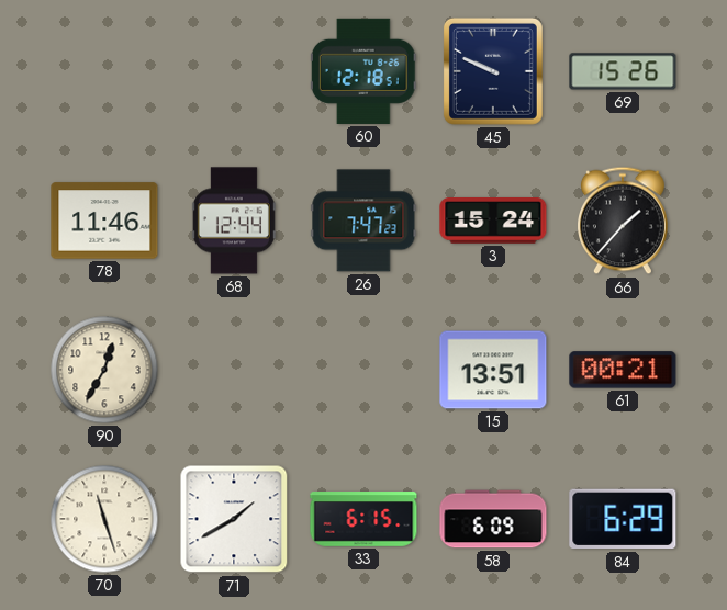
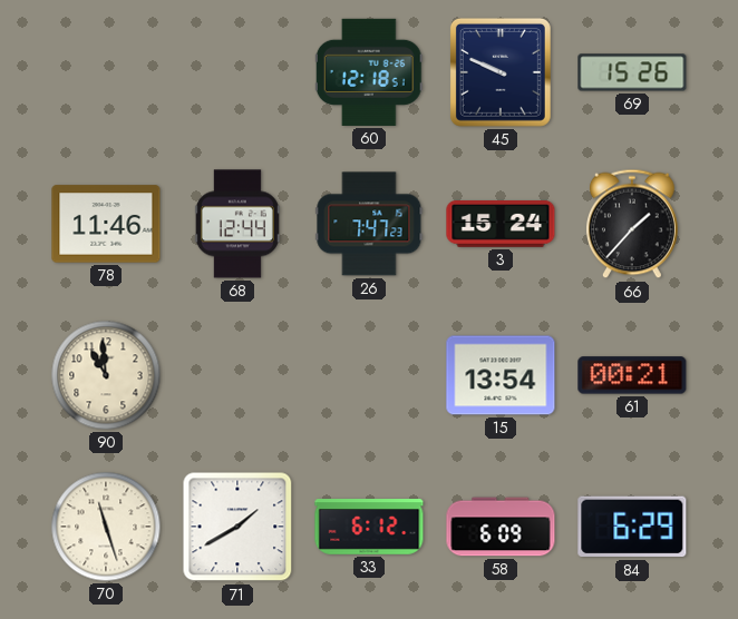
90: 12:35 -> 10:59
15: 13:51 -> 13:54
33: 6:15 -> 6:12
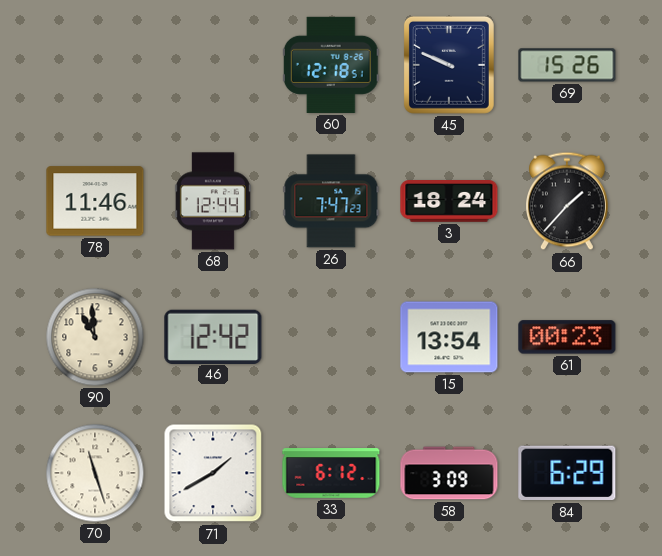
3: 15:24 -> 18:24
46: none -> 12:42
61: 00:21 -> 00:23
58: 6:09 -> 3:09
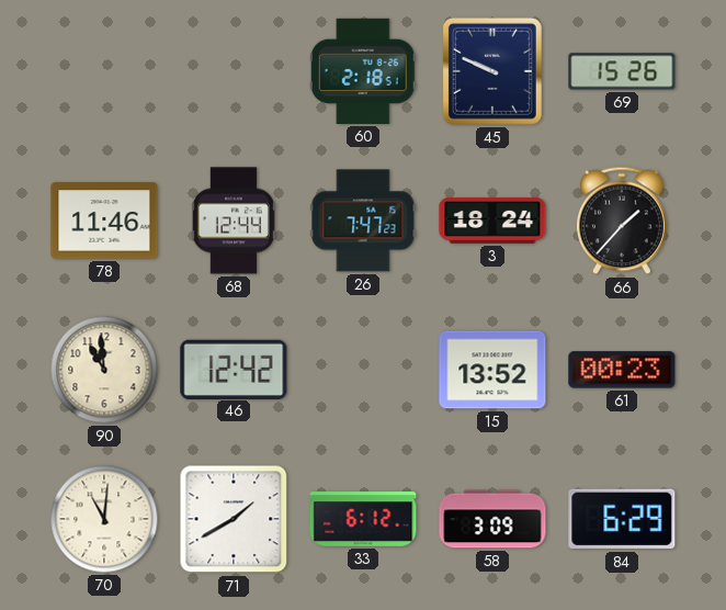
60: 12:18 -> 2:18
15: 13:54 -> 13:52
70: 11:27 -> 11:01
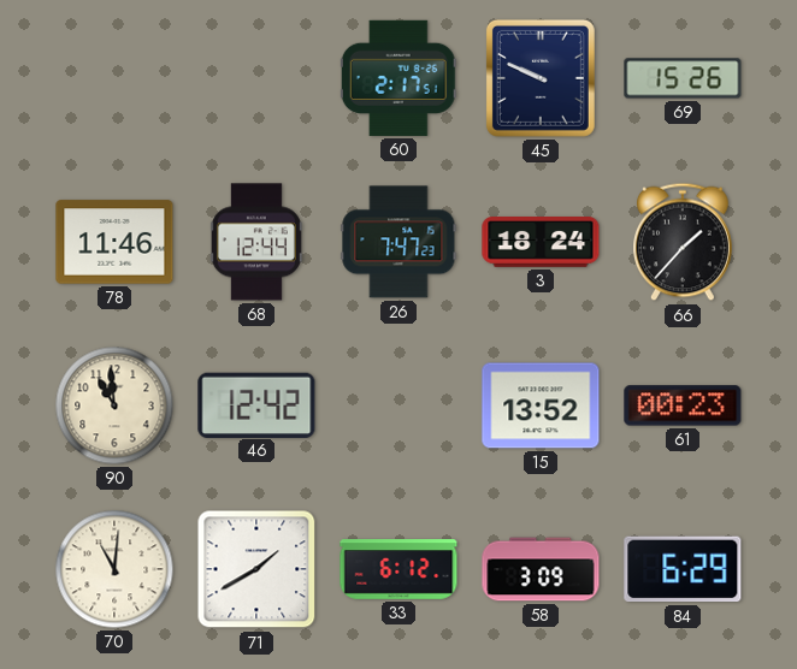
60: 2:18 -> 2:17
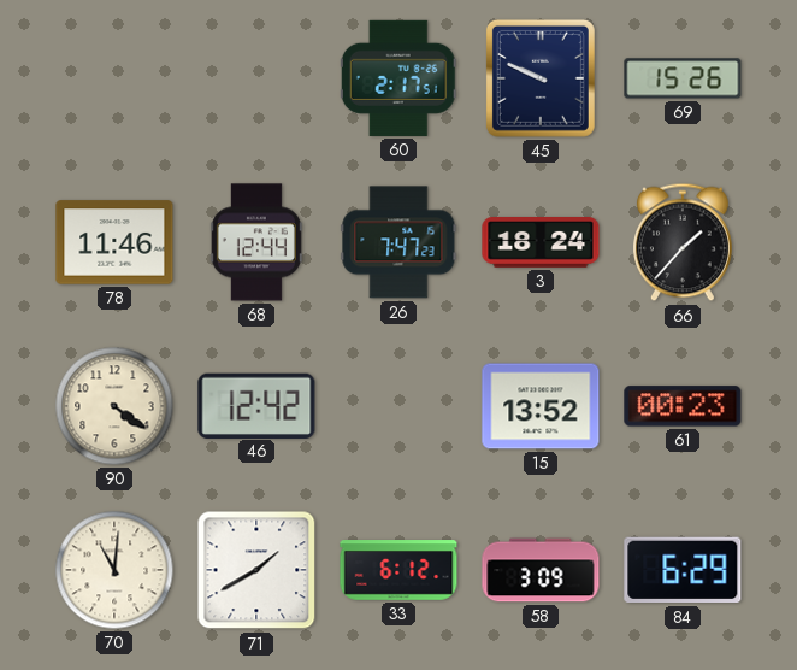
90: 10:59 -> 4:21
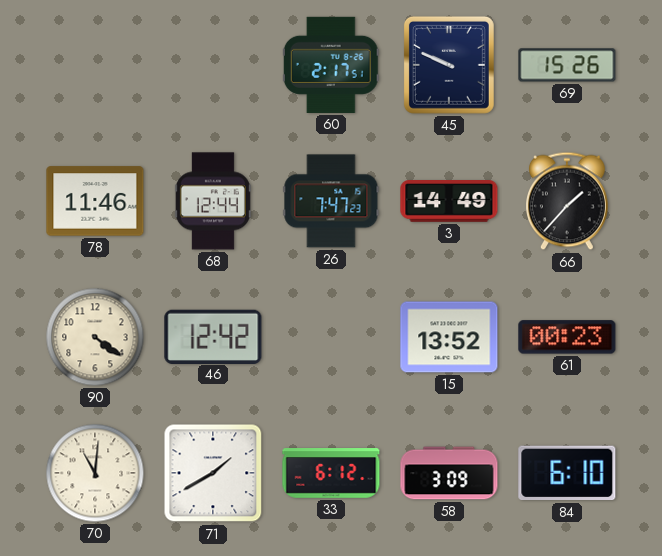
3: 18:24 -> 14:49
84: 6:29 -> 6:10
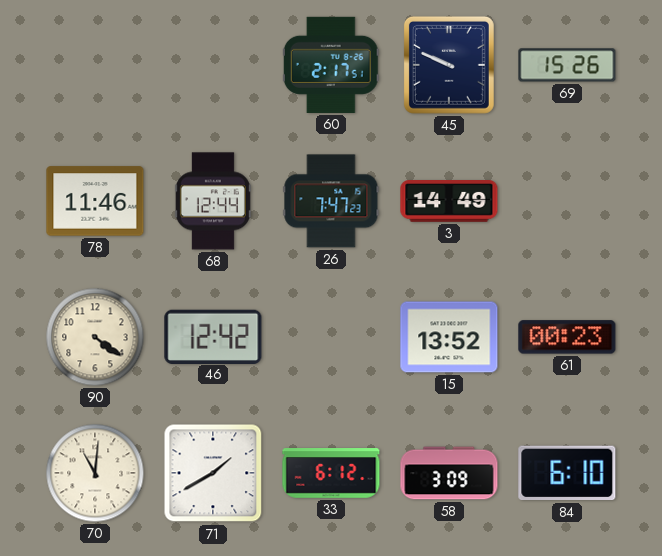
66: 1:37 -> none
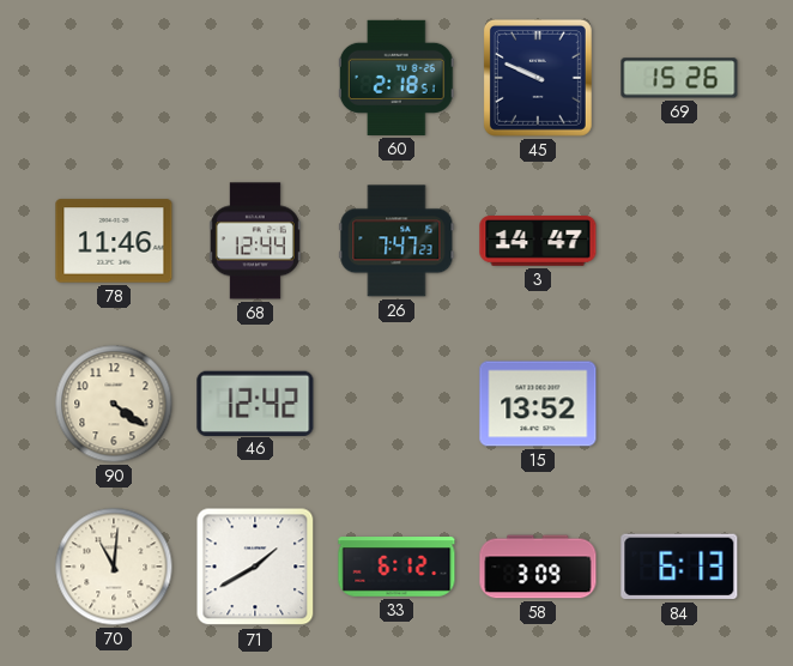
60: 2:17 -> 2:18
3: 14:49 -> 14:47
61: 00:23 -> none
84: 6:10 -> 6:13
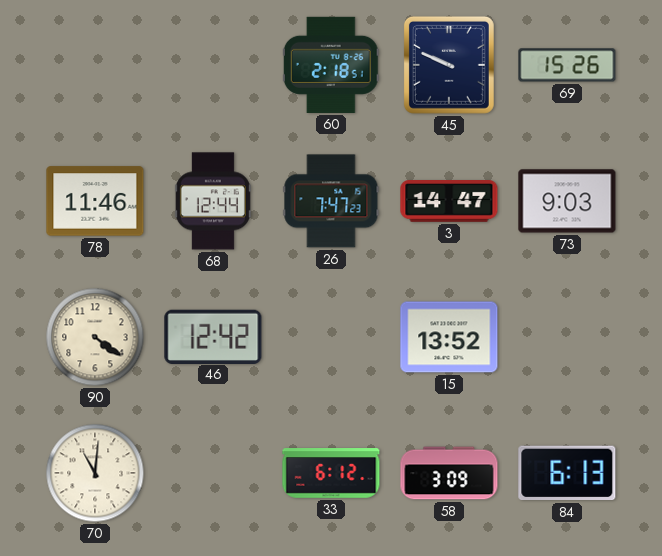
73: none -> 9:03
71: 1:40 -> none
